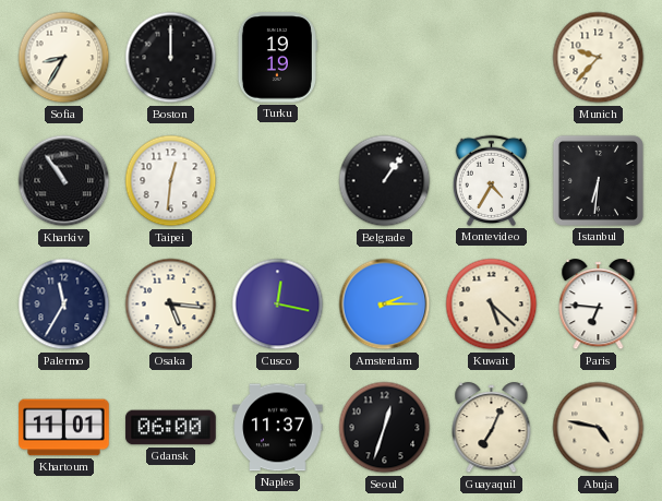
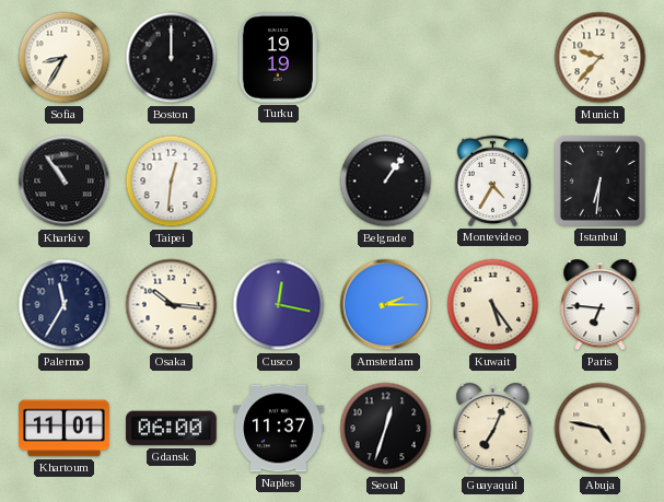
Osaka: 5:16 -> 10:16
Kuwait: 5:22 -> 5:24
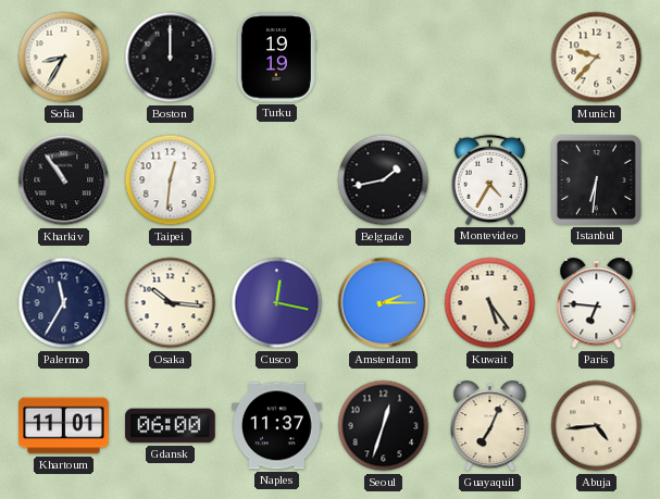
Belgrade: 1:06 -> 1:43
Abuja: 4:47 -> 4:44
